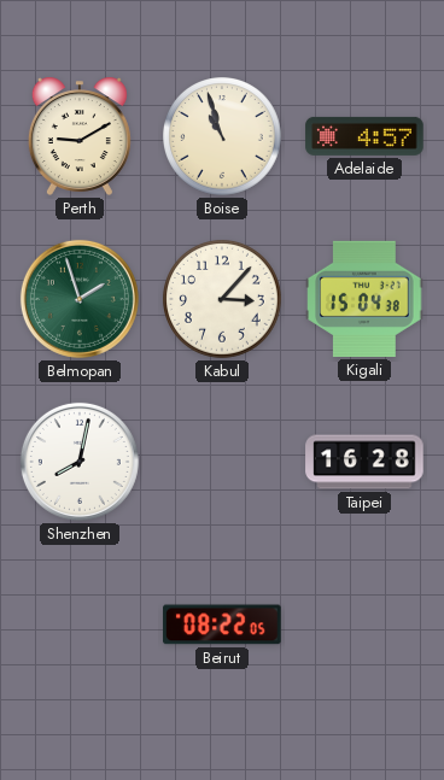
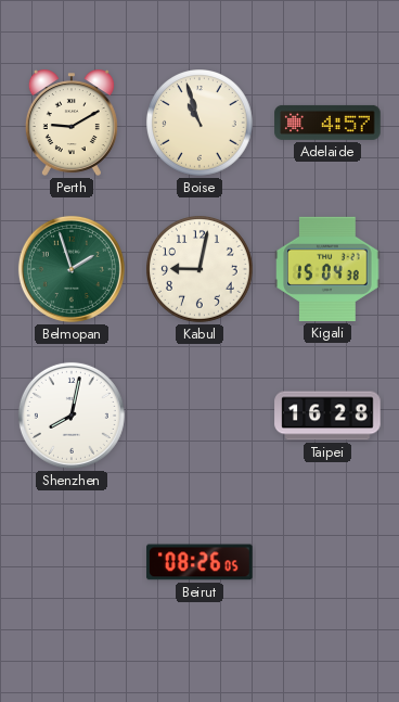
Kabul: 3:07 -> 9:02
Beirut: 08:22 -> 08:26
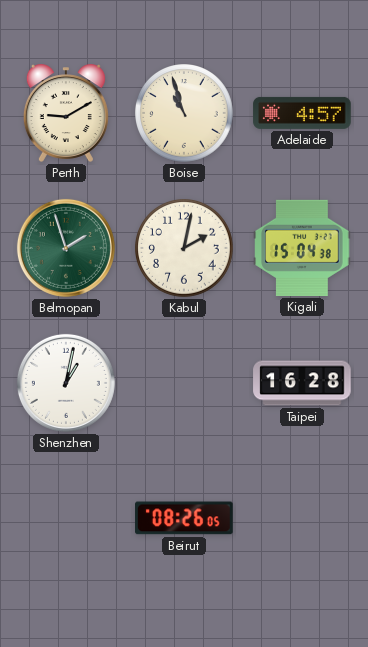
Kabul: 9:02 -> 2:02
Shenzhen: 8:02 -> 1:02
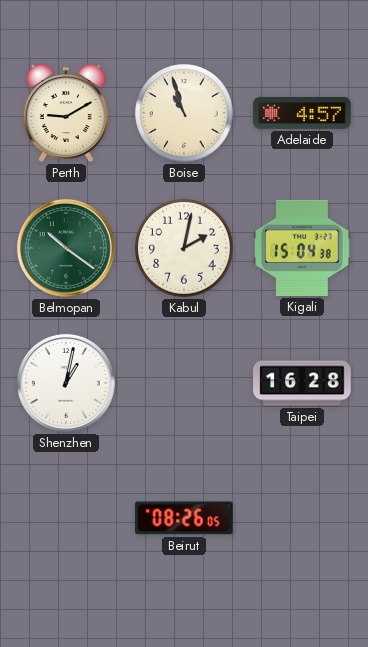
Belmopan: 1:57 -> 10:21
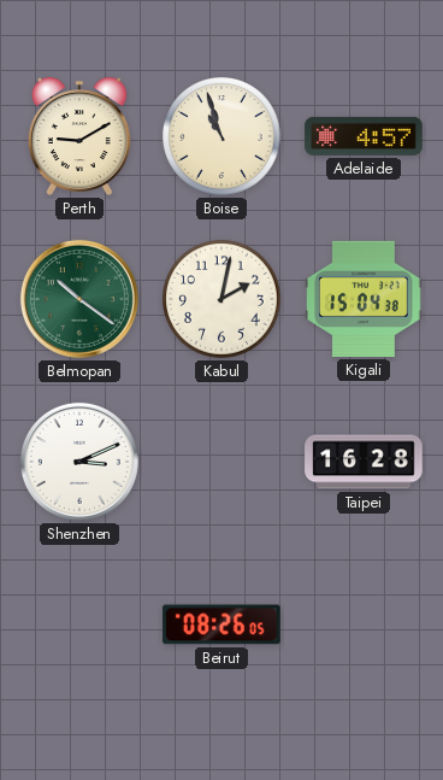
Shenzhen: 1:02 -> 3:11
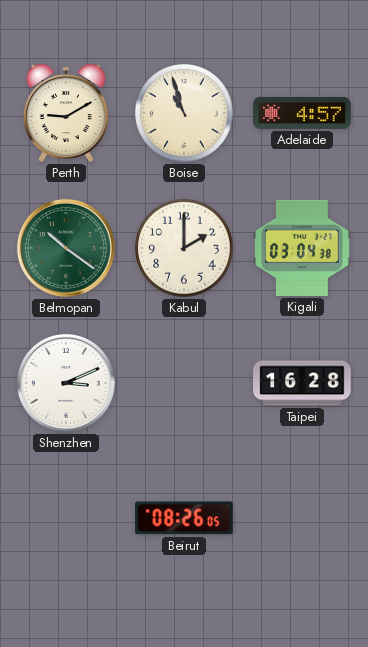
Kabul: 2:02 -> 2:00
Kigali: 15:04 -> 03:04
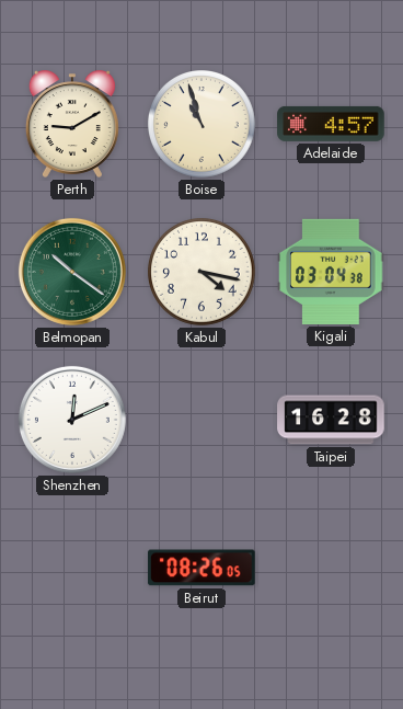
Kabul: 2:00 -> 4:17
Shenzhen: 3:11 -> 12:11
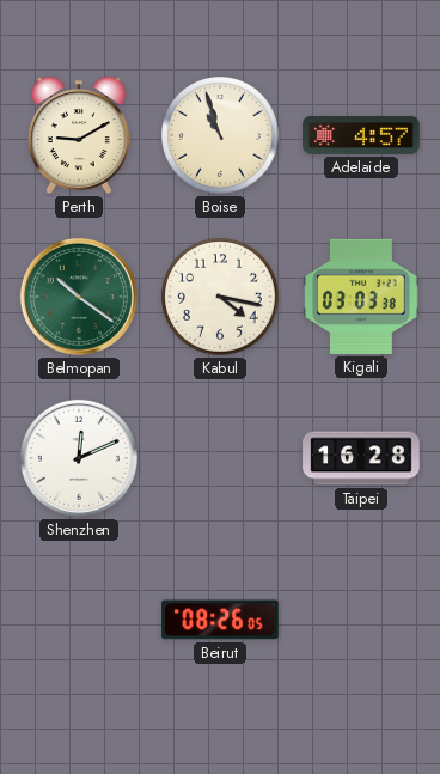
Kigali: 03:04 -> 03:03
